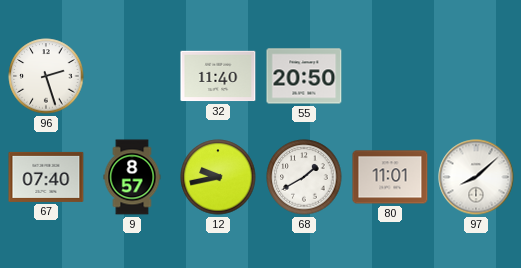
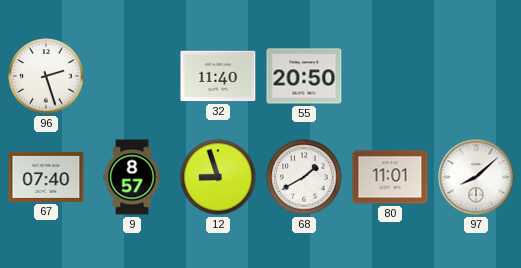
12: 9:43 -> 8:57
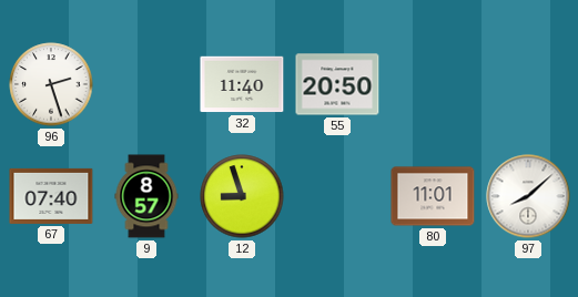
68: 1:40 -> none
